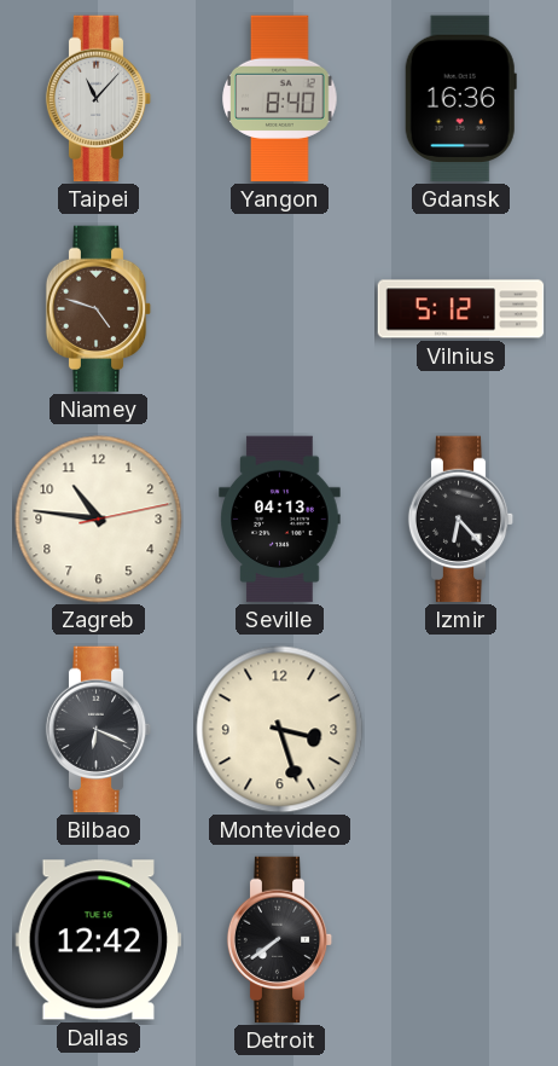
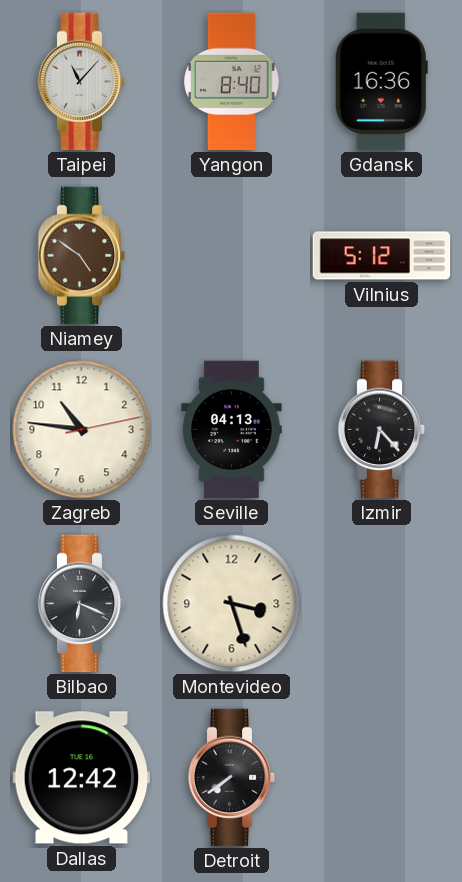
Niamey: 4:48 -> 4:51
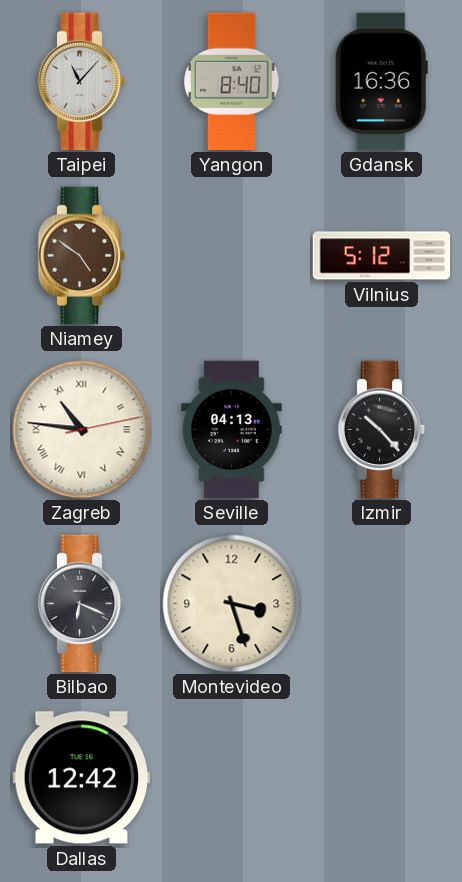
Zagreb numerals: Arabic -> Roman
Izmir: 6:23 -> 10:23
Detroit: 7:39 -> none
